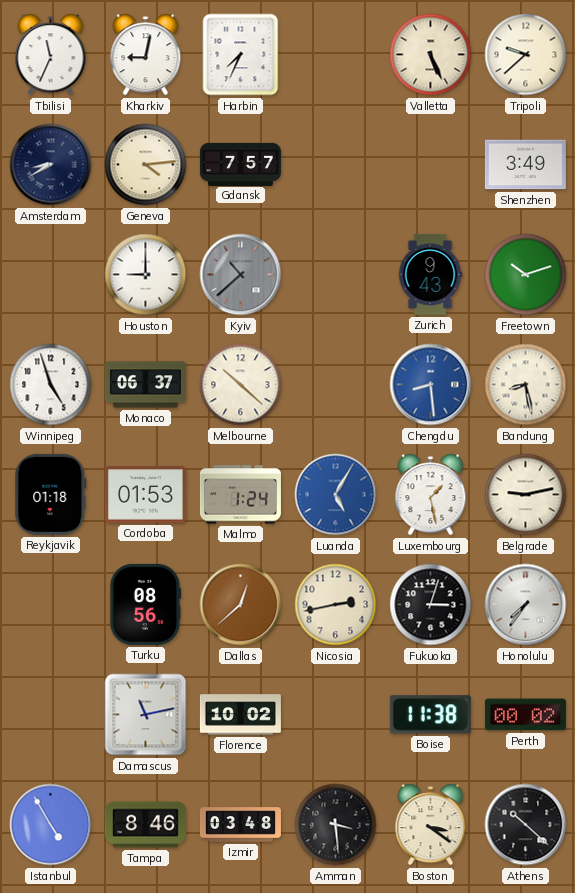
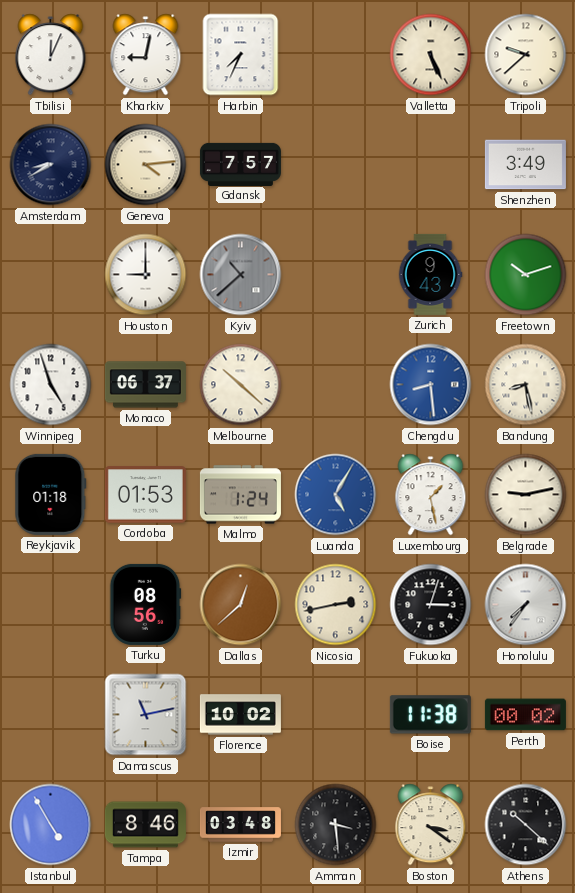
Tbilisi: 11:34 -> 12:04
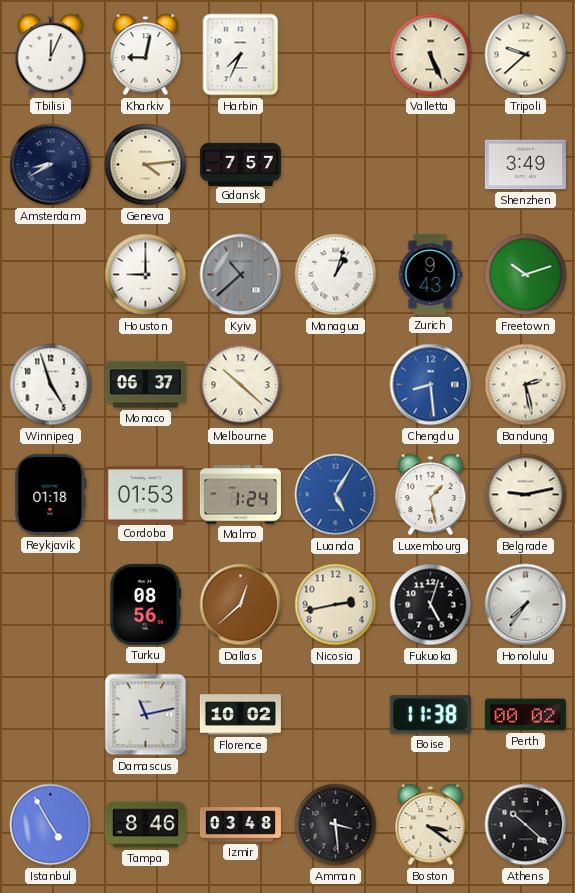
Managua: none -> 1:03
Bandung: 8:28 -> 2:28
Fukuoka: 3:03 -> 5:03
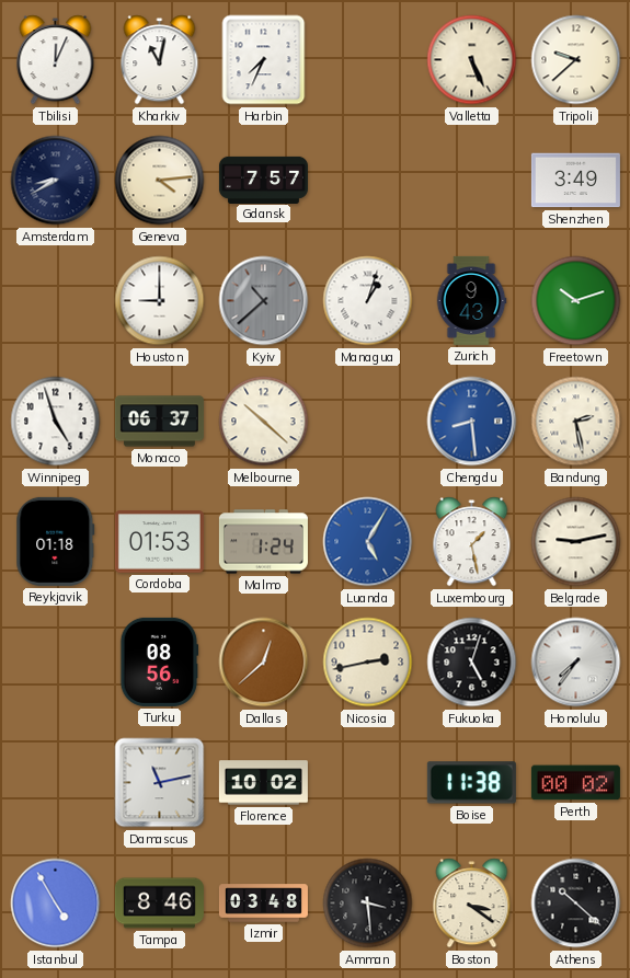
Kharkiv: 9:02 -> 11:02
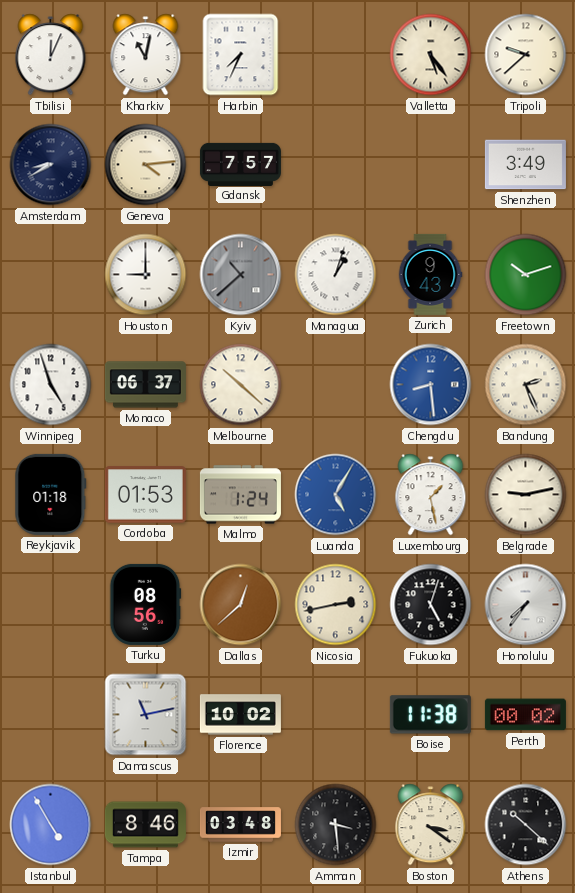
Valletta: 5:26 -> 5:24
Bandung: 2:28 -> 2:26
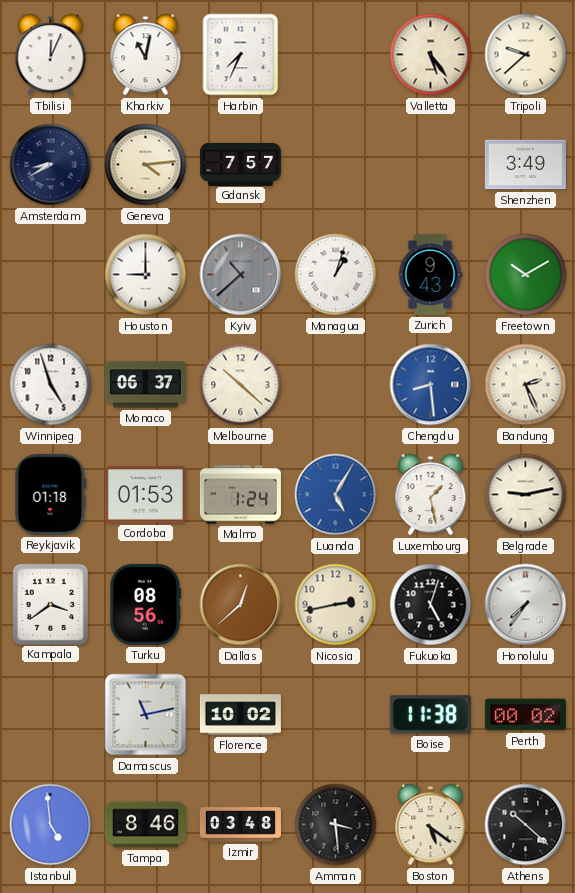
Freetown: 10:12 -> 10:10
Kampala: none -> 3:39
Istanbul: 4:55 -> 4:59
Boston: 3:21 -> 5:21
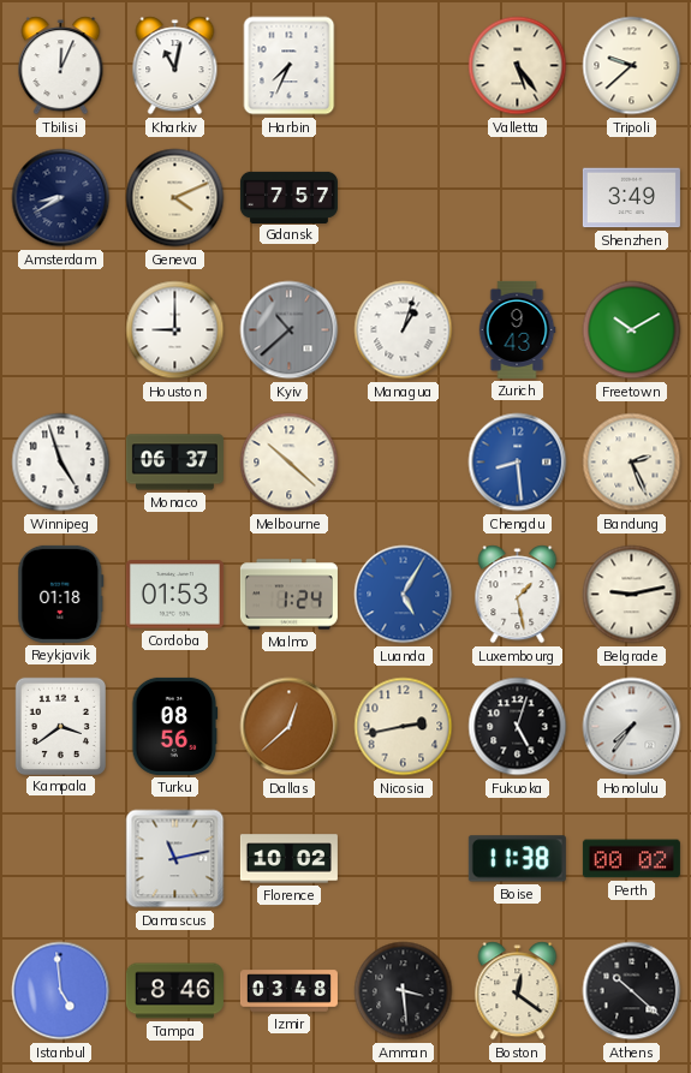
Geneva: 4:14 -> 4:11
Boston: 5:21 -> 12:21
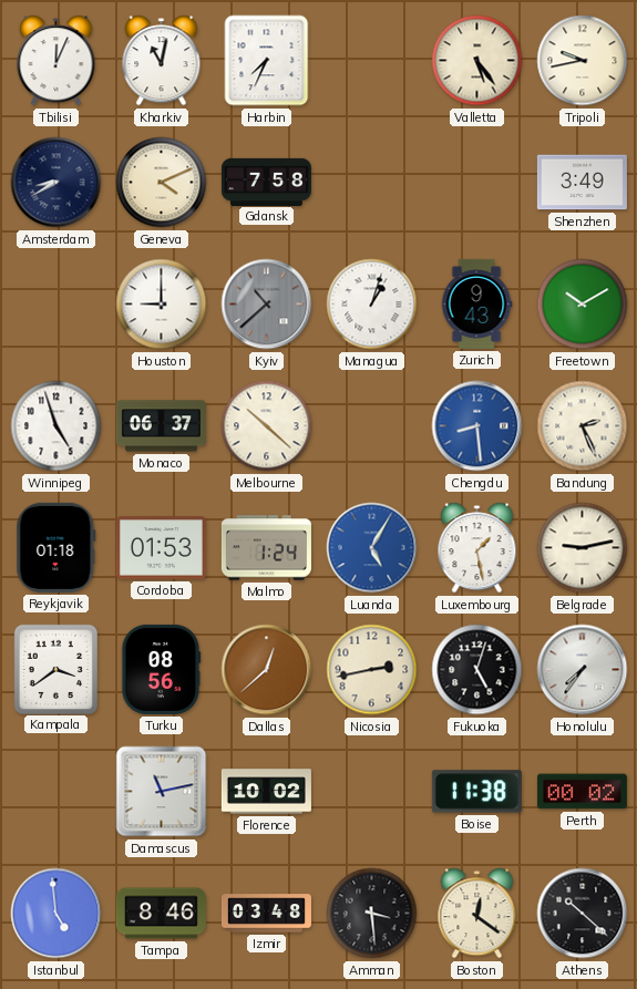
Tripoli: 9:38 -> 9:43
Gdansk: 7:57 -> 7:58
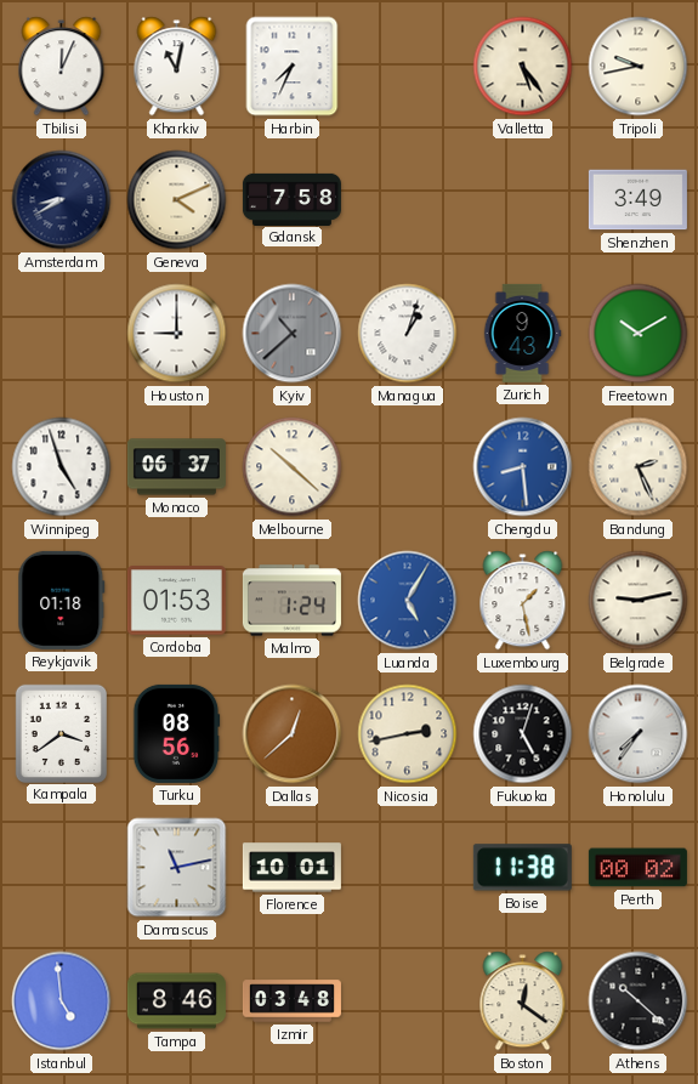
Florence: 10:02 -> 10:01
Amman: 3:29 -> none
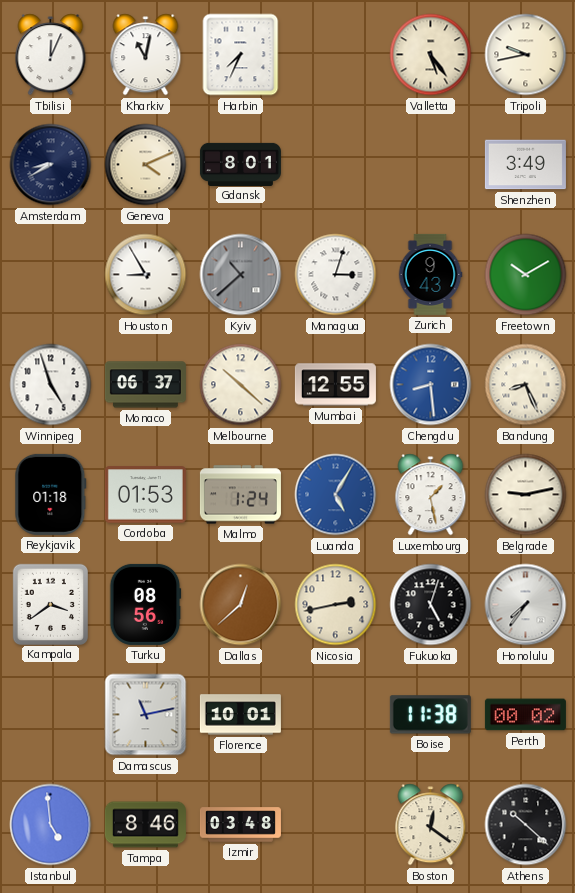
Gdansk: 7:58 -> 8:01
Houston: 9:00 -> 8:55
Managua: 1:03 -> 3:03
Mumbai: none -> 12:55
Bandung: 2:26 -> 8:26
